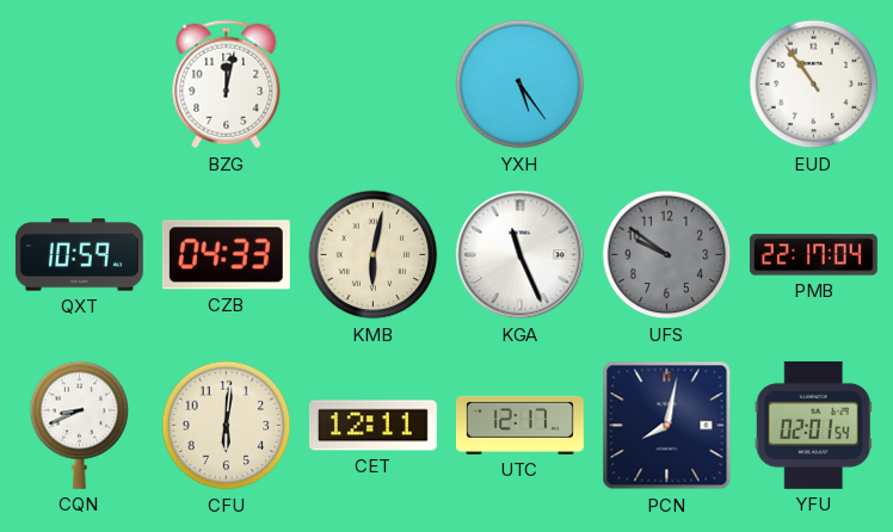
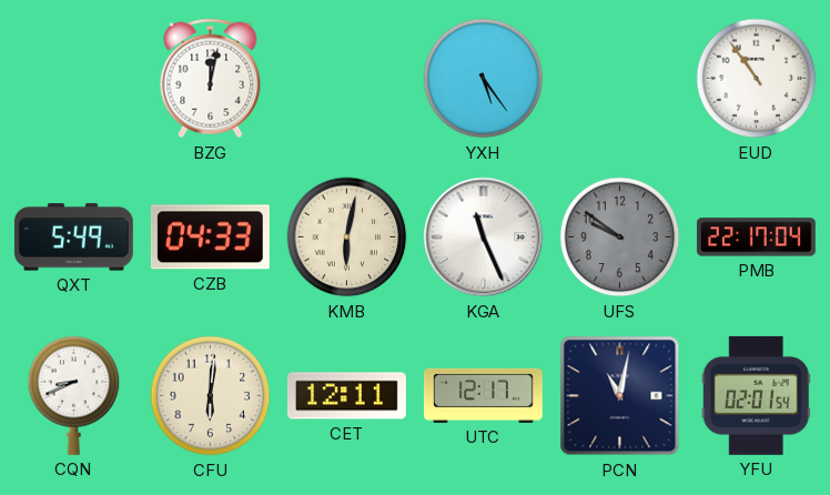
QXT: 10:59 -> 5:49
PCN: 8:02 -> 11:02
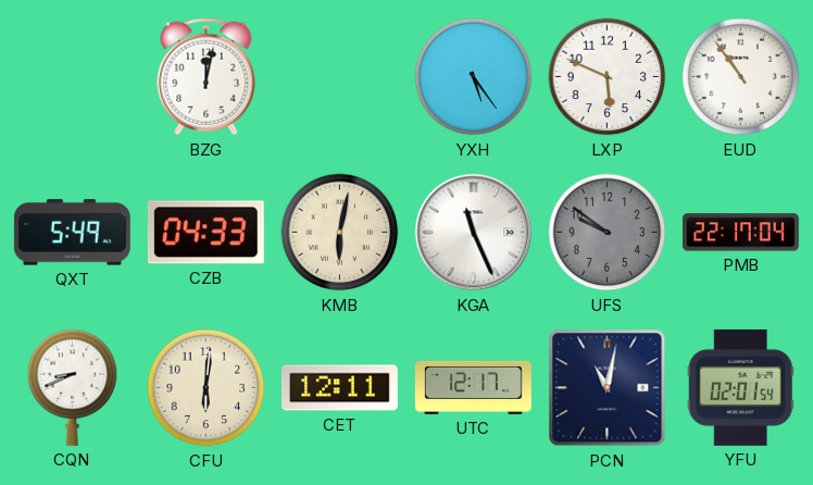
LXP: none -> 5:49
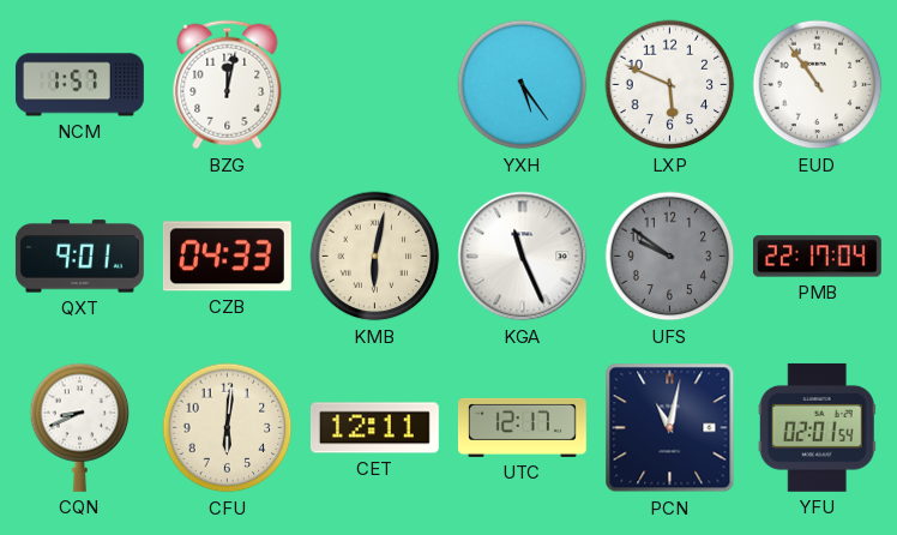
NCM: none -> 1:57
QXT: 5:49 -> 9:01
